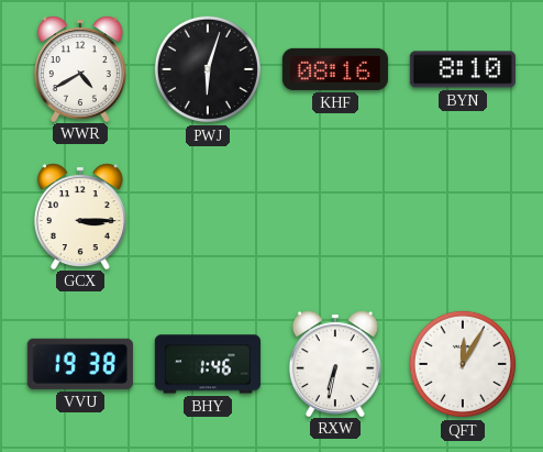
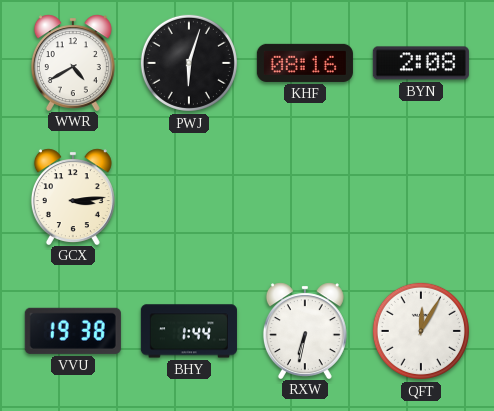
BYN: 8:10 -> 2:08
GCX: 3:15 -> 3:14
BHY: 1:46 -> 1:44
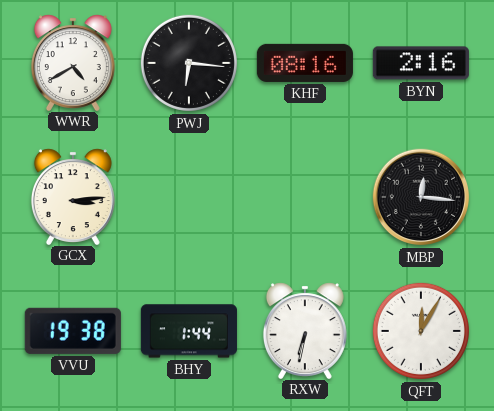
PWJ: 6:03 -> 6:16
BYN: 2:08 -> 2:16
MBP: none -> 12:16
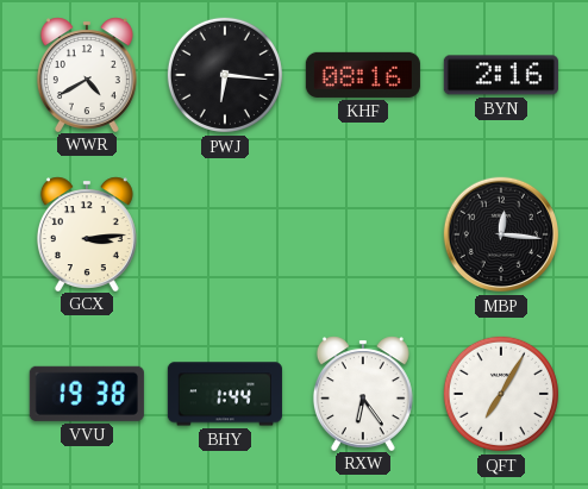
RXW: 6:32 -> 6:24
QFT: 12:05 -> 7:05
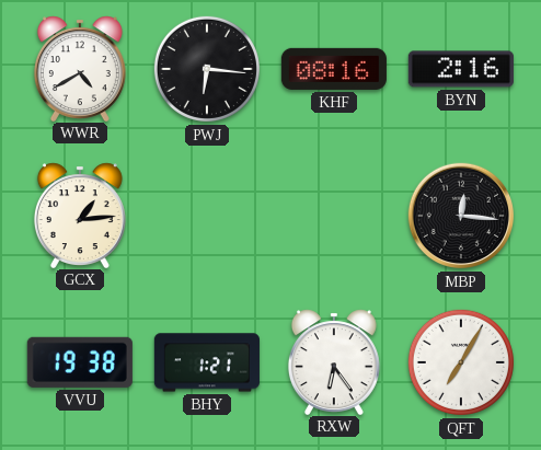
GCX: 3:14 -> 1:14
BHY: 1:44 -> 1:21
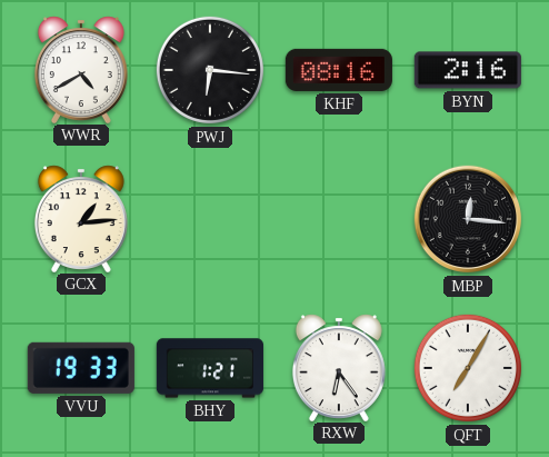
VVU: 19:38 -> 19:33
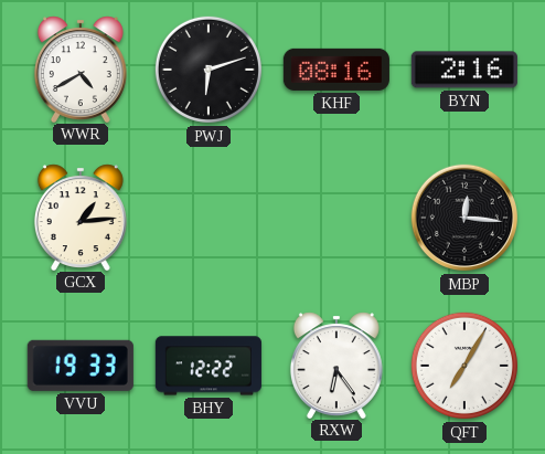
PWJ: 6:16 -> 6:12
BHY: 1:21 -> 12:22
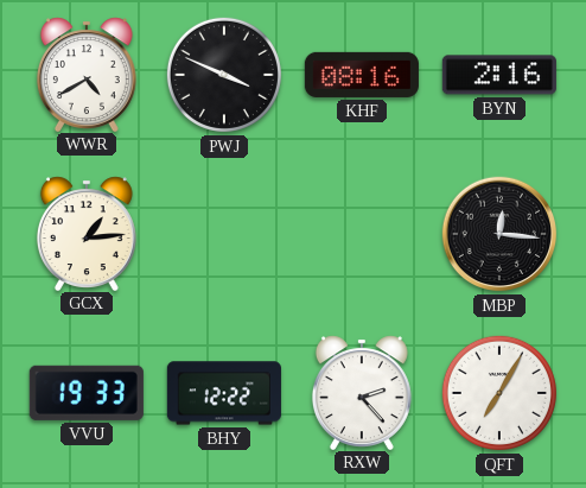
PWJ: 6:12 -> 3:49
RXW: 6:24 -> 2:23
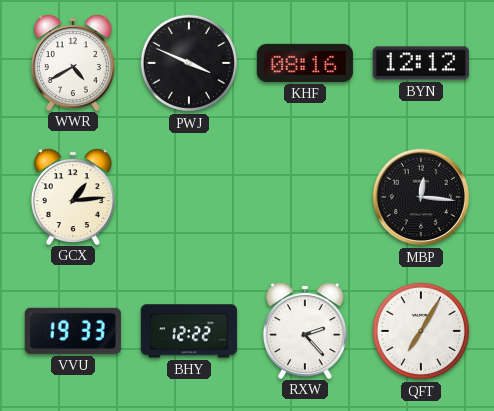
BYN: 2:16 -> 12:12
